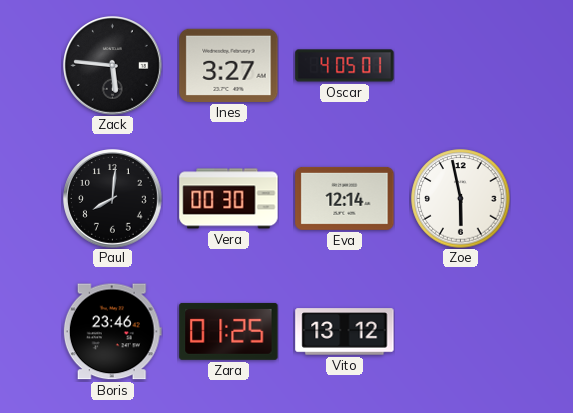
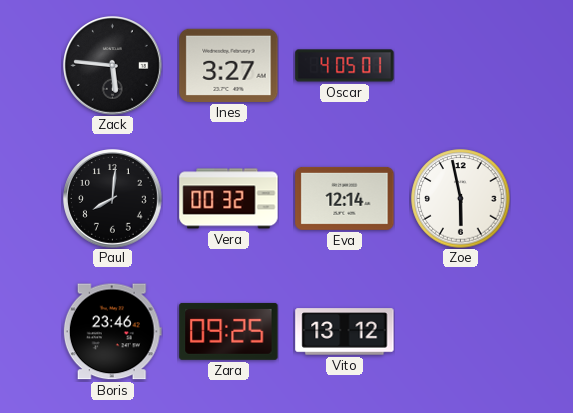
Vera: 00:30 -> 00:32
Zara: 01:25 -> 09:25
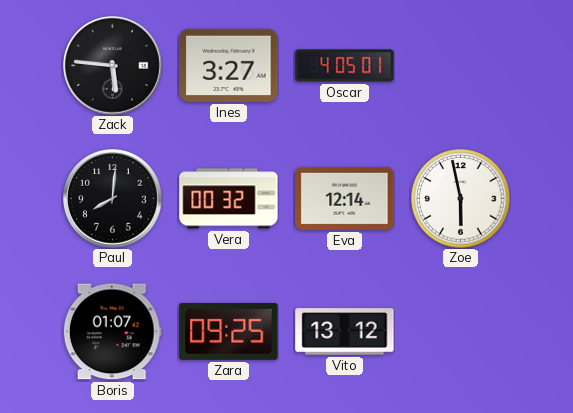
Boris: 23:46 -> 01:07
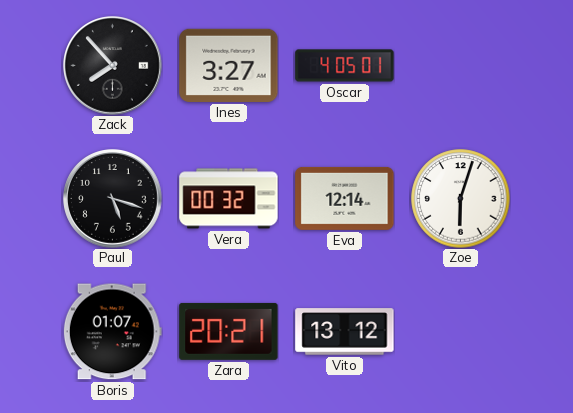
Zack: 5:46 -> 7:53
Paul: 8:01 -> 5:18
Zoe: 5:58 -> 6:03
Zara: 09:25 -> 20:21
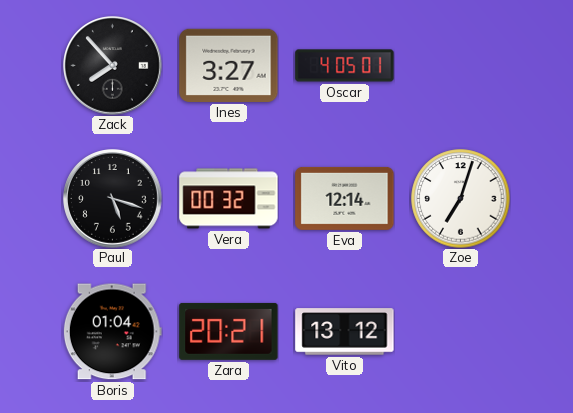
Zoe: 6:03 -> 7:03
Boris: 01:07 -> 01:04
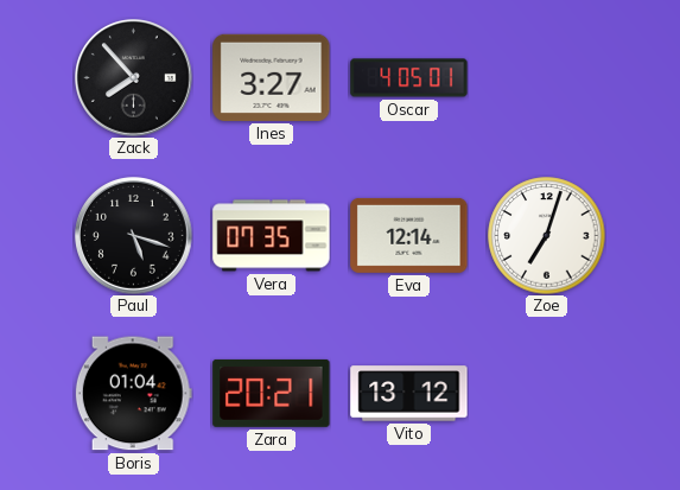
Vera: 00:32 -> 07:35
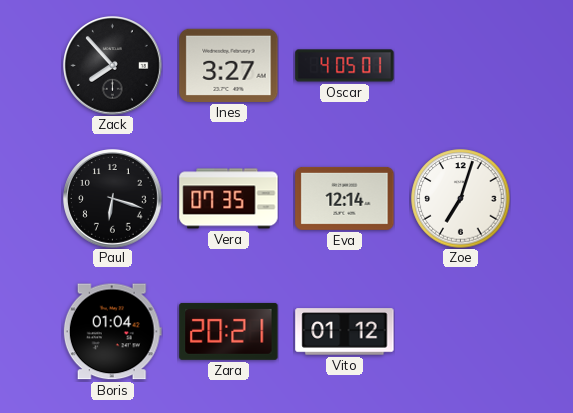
Paul: 5:18 -> 6:18
Vito: 13:12 -> 01:12
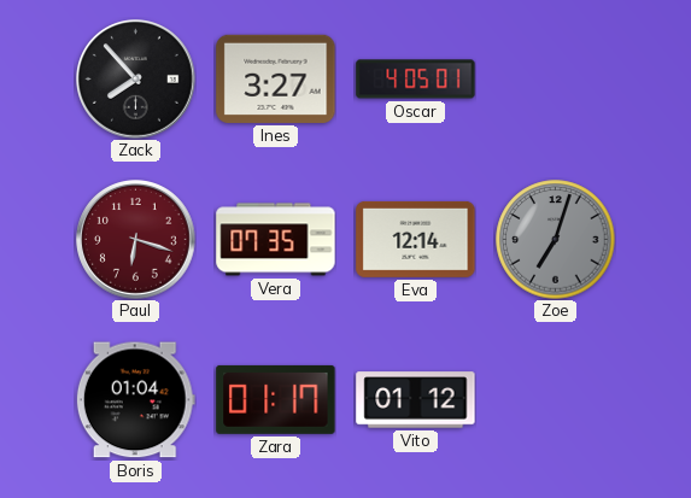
Paul dial: black -> burgundy
Zoe dial: white -> grey
Zara: 20:21 -> 01:17
